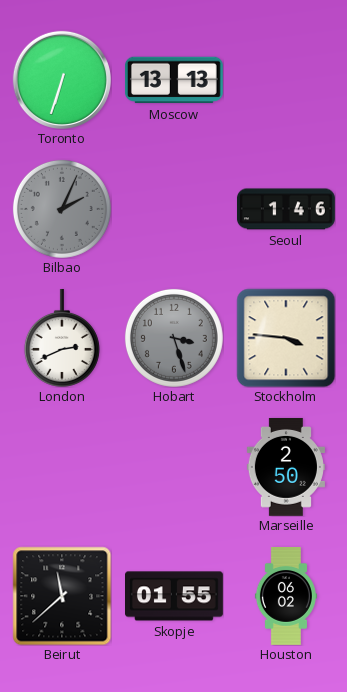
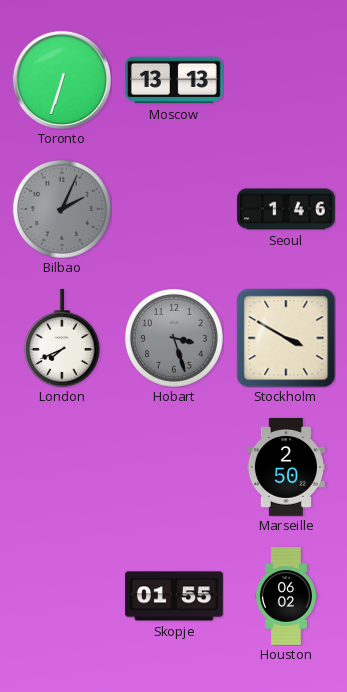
London: 2:41 -> 7:41
Stockholm: 3:46 -> 3:50
Beirut: 11:38 -> none
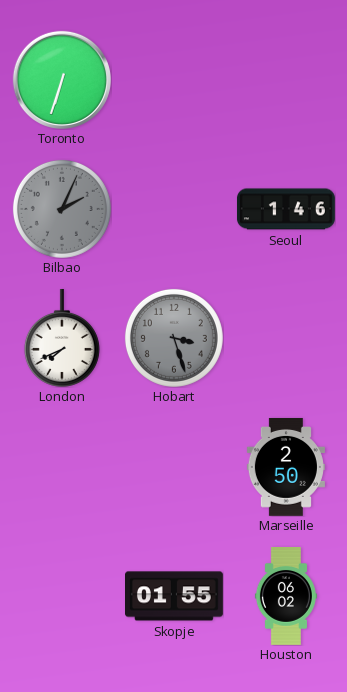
Moscow: 13:13 -> none
Stockholm: 3:50 -> none
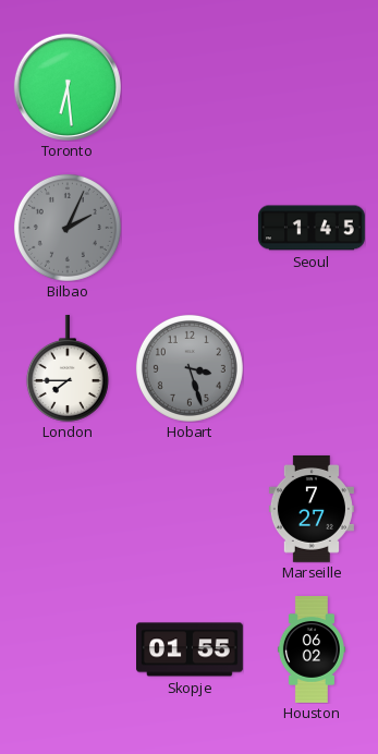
Toronto: 6:33 -> 6:29
Seoul: 1:46 -> 1:45
London: 7:41 -> 7:45
Marseille: 2:50 -> 7:27
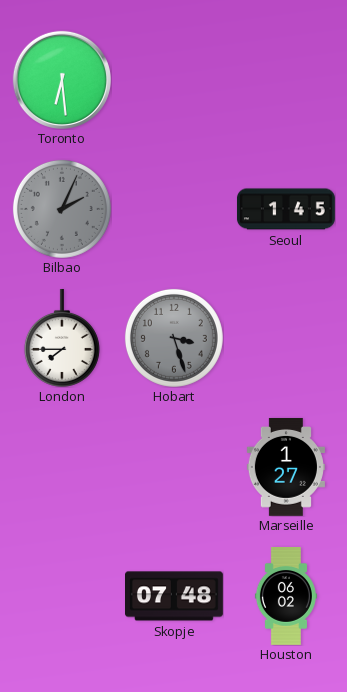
Marseille: 7:27 -> 1:27
Skopje: 01:55 -> 07:48
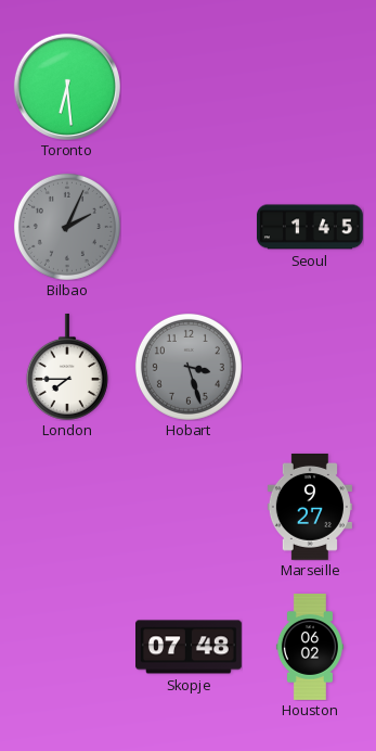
Marseille: 1:27 -> 9:27
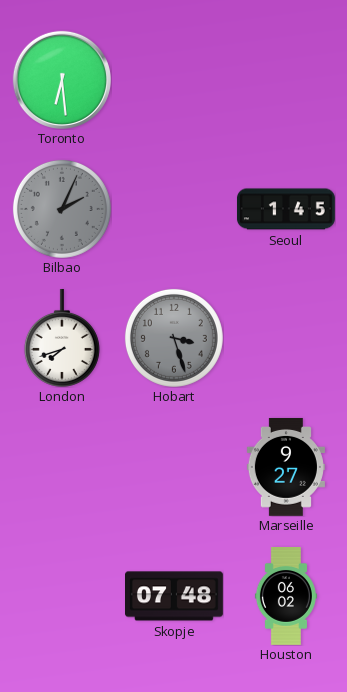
London: 7:45 -> 7:42
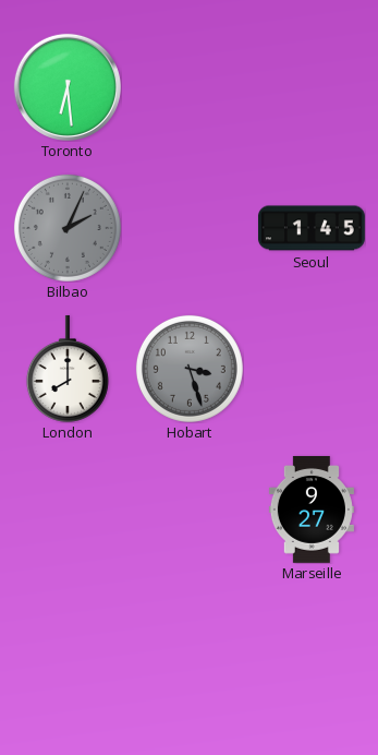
London: 7:42 -> 8:00
Skopje: 07:48 -> none
Houston: 06:02 -> none
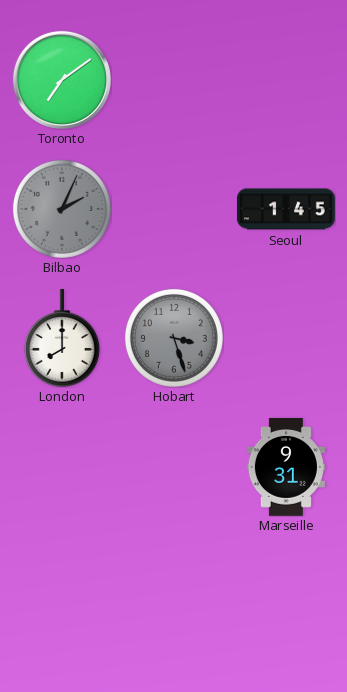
Toronto: 6:29 -> 7:09
Marseille: 9:27 -> 9:31
